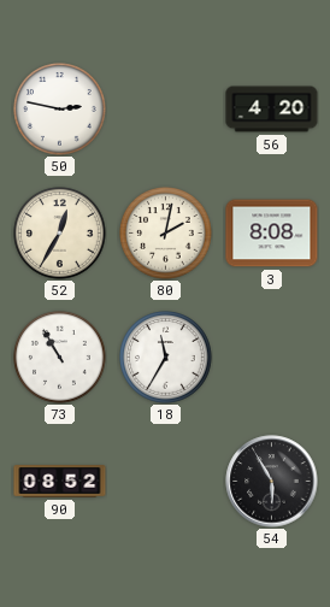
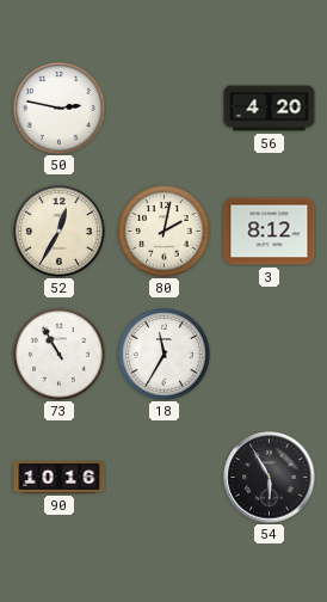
3: 8:08 -> 8:12
90: 08:52 -> 10:16
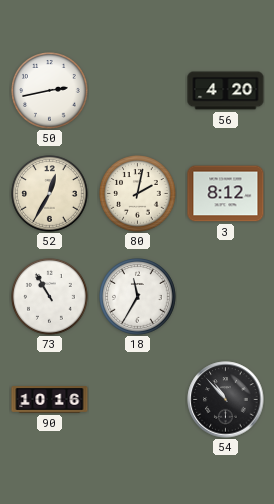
50: 2:47 -> 2:43
54: 5:55 -> 10:53
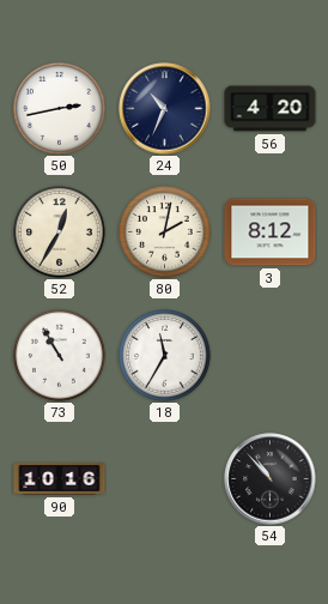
24: none -> 10:34
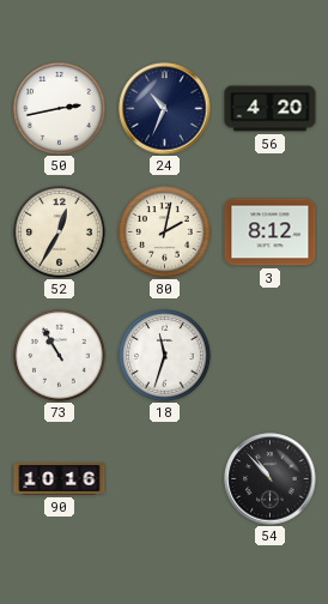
18: 11:35 -> 11:33
